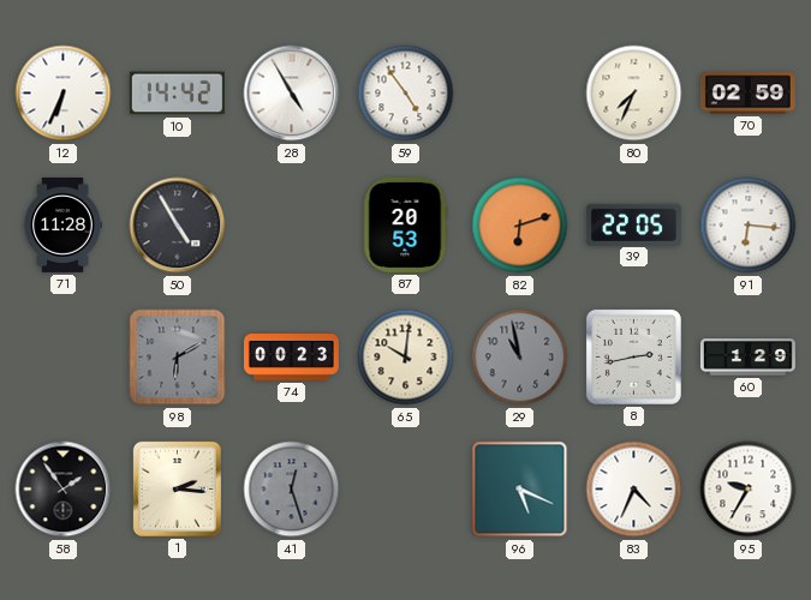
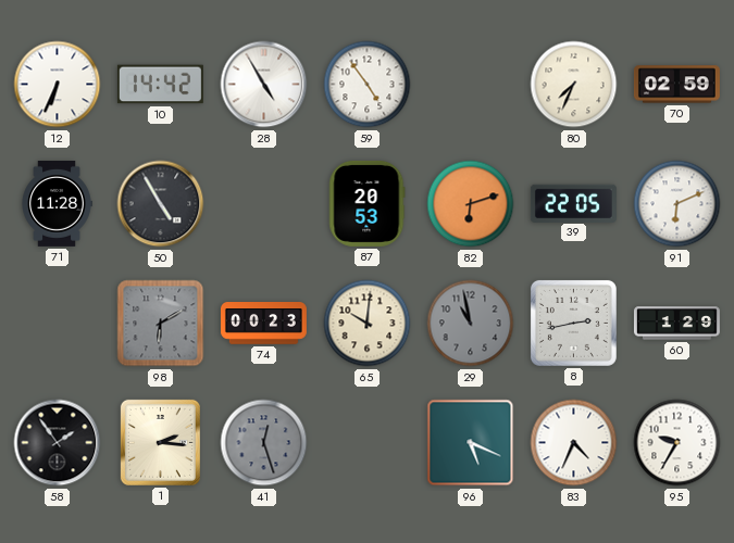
91: 6:16 -> 6:11
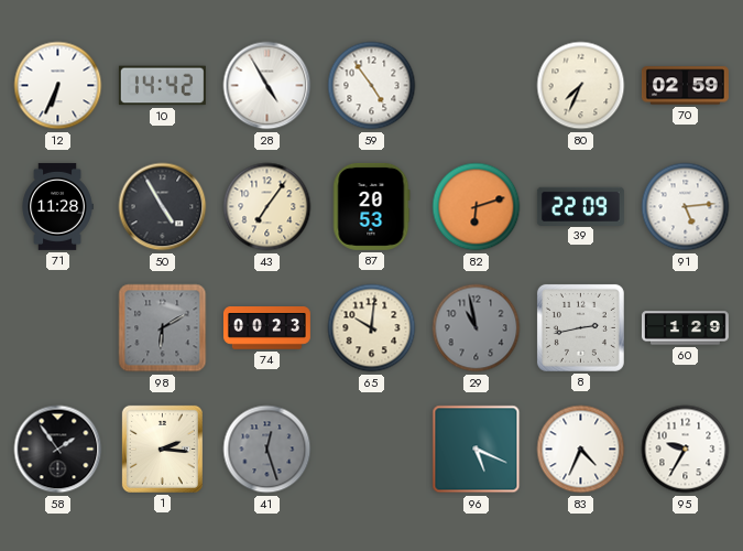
43: none -> 7:06
39: 22:05 -> 22:09
91: 6:11 -> 5:14
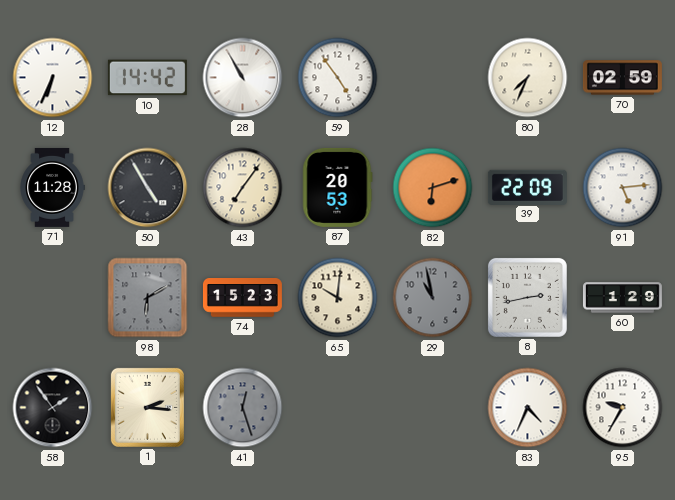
28: 4:55 -> 10:55
74: 00:23 -> 15:23
96: 5:19 -> none
